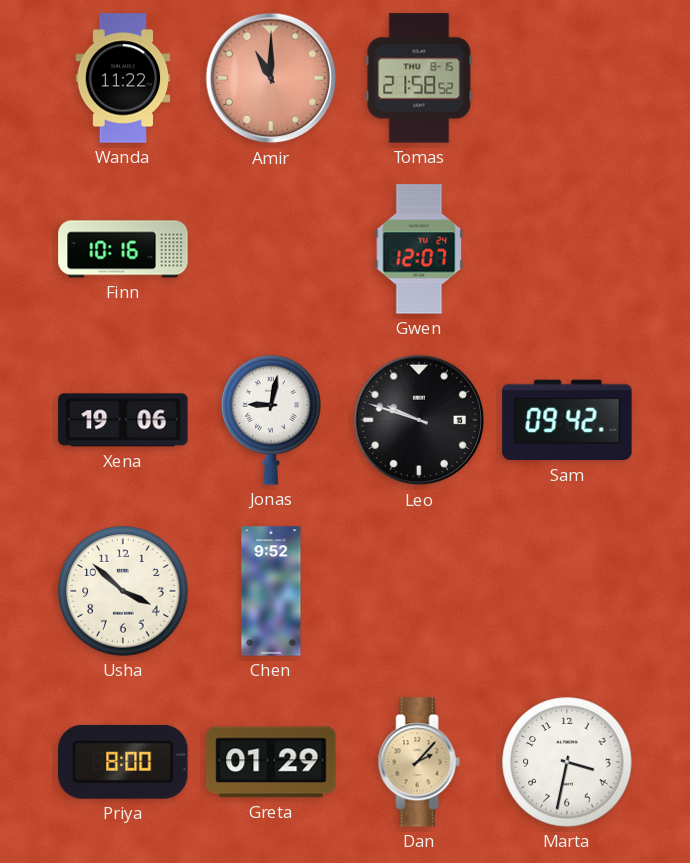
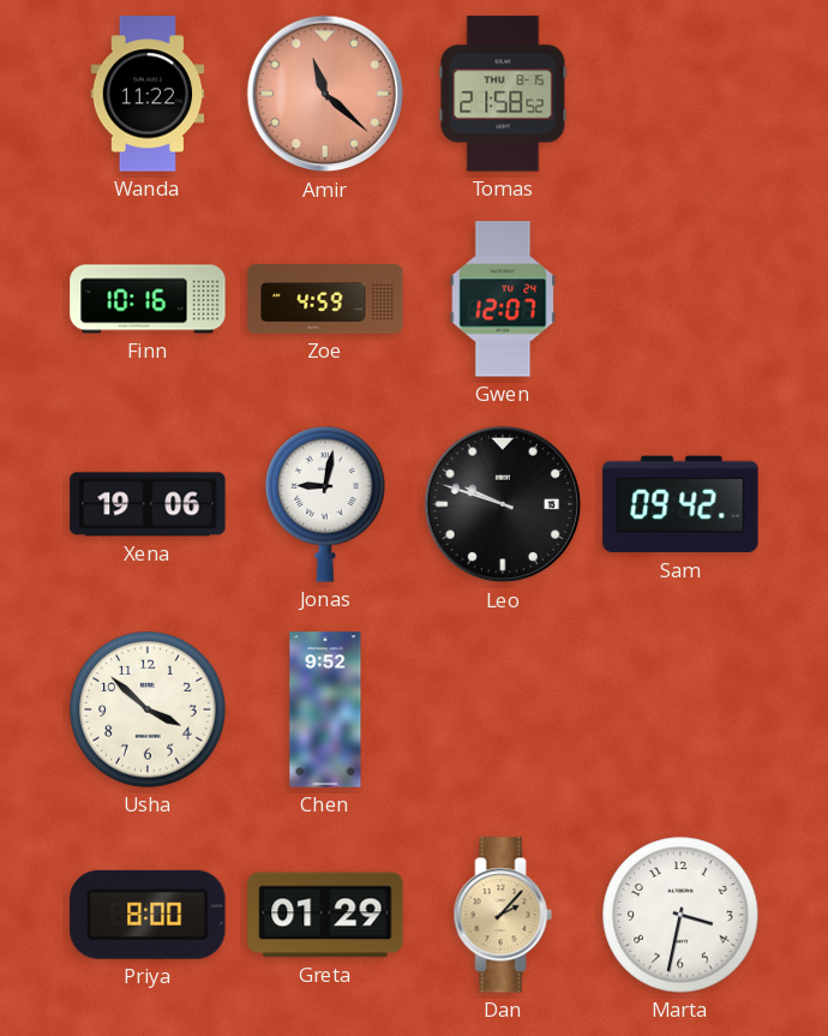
Amir: 11:00 -> 11:22
Zoe: none -> 4:59
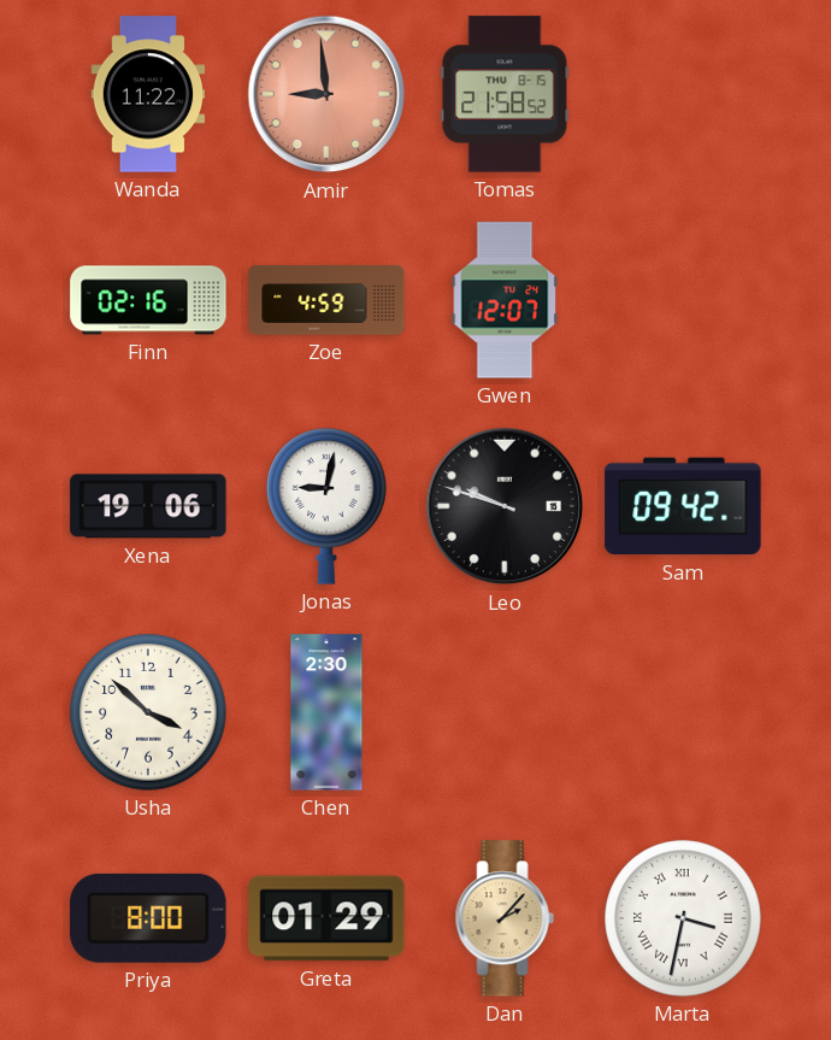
Amir: 11:22 -> 8:59
Finn: 10:16 -> 02:16
Chen: 9:52 -> 2:30
Marta numerals: Arabic -> Roman
